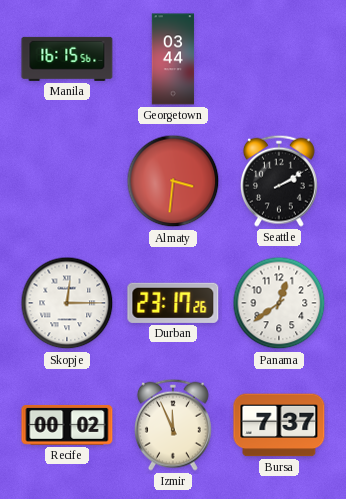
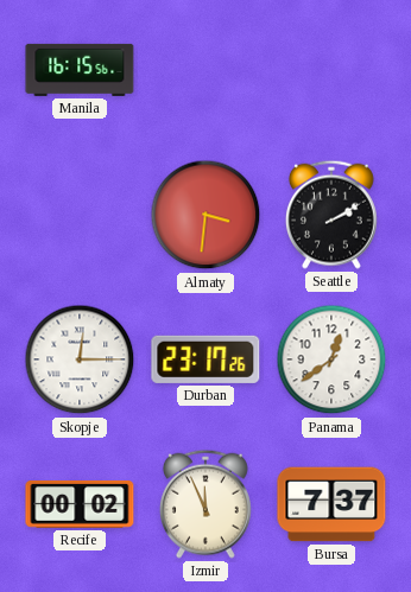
Georgetown: 03:44 -> none
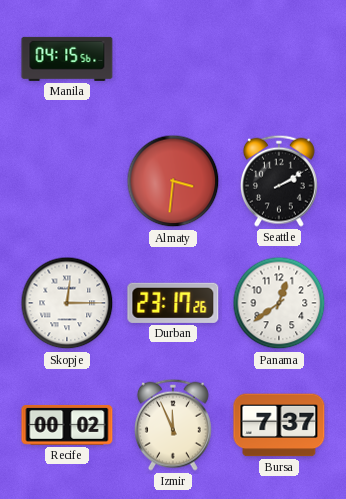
Manila: 16:15 -> 04:15
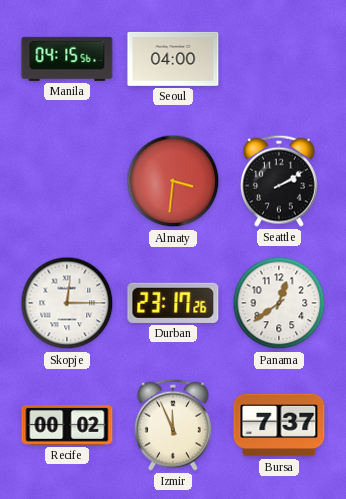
Seoul: none -> 04:00
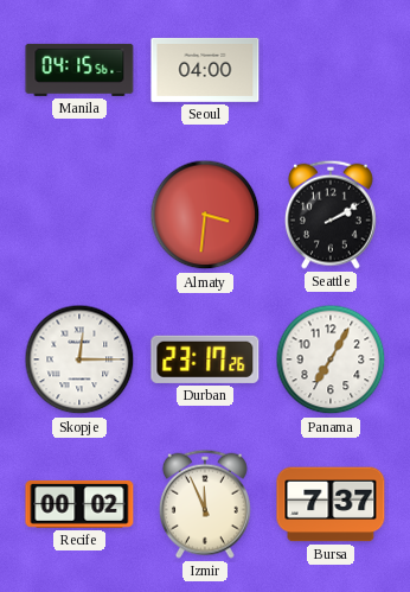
Panama: 12:39 -> 7:05
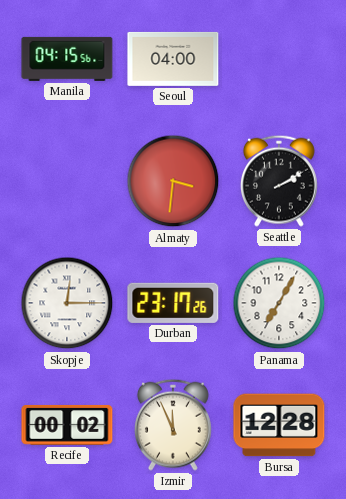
Bursa: 7:37 -> 12:28
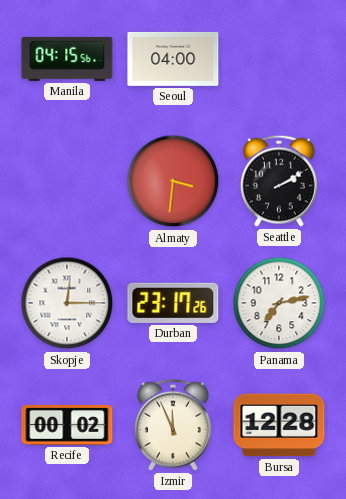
Panama: 7:05 -> 7:13
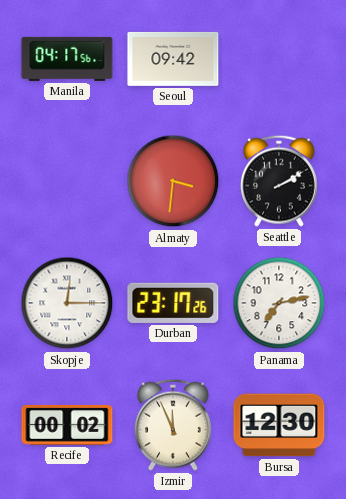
Manila: 04:15 -> 04:17
Seoul: 04:00 -> 09:42
Bursa: 12:28 -> 12:30
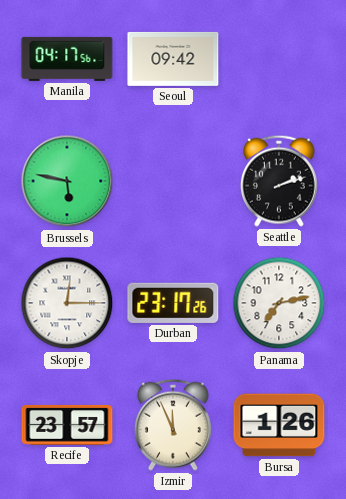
Brussels: none -> 5:47
Almaty: 3:31 -> none
Seattle: 2:10 -> 2:12
Recife: 00:02 -> 23:57
Bursa: 12:30 -> 1:26
